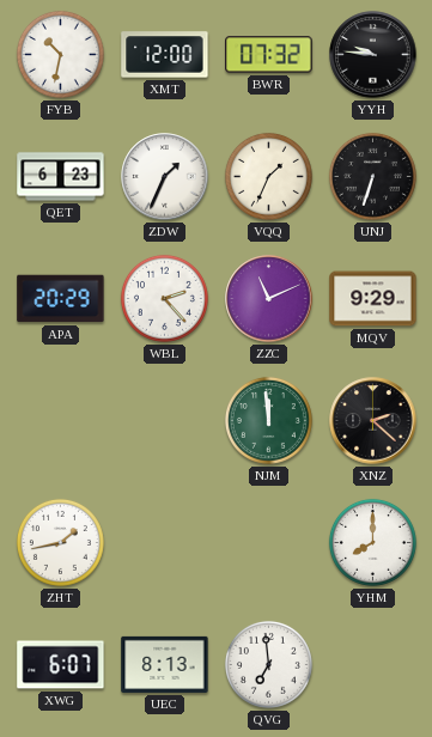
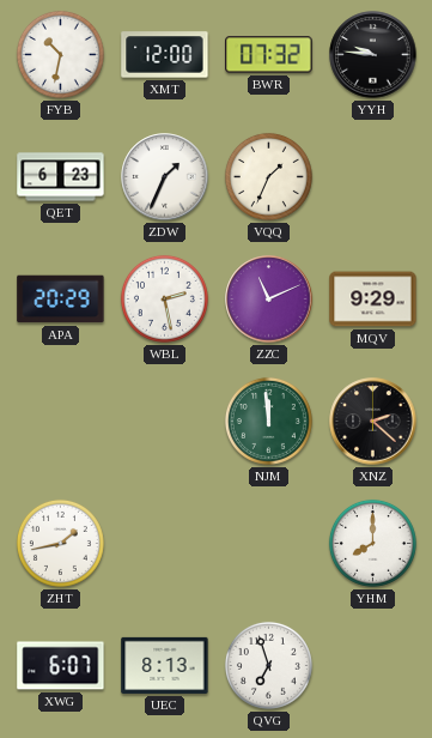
UNJ: 6:33 -> none
WBL: 2:23 -> 2:28
QVG: 6:59 -> 6:57
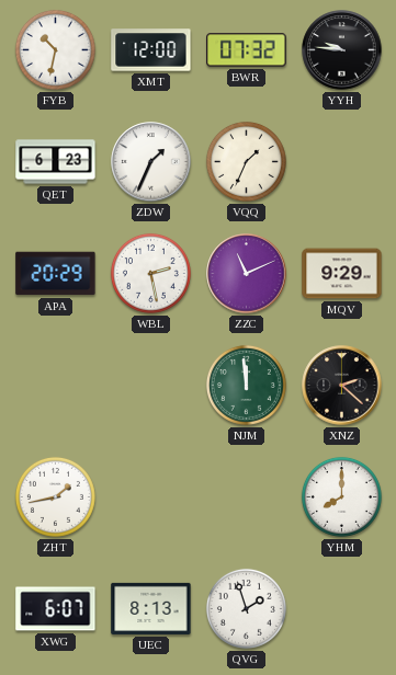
QVG: 6:57 -> 1:57
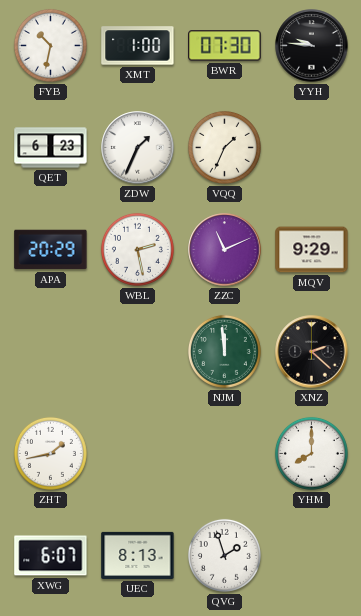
XMT: 12:00 -> 1:00
BWR: 07:32 -> 07:30
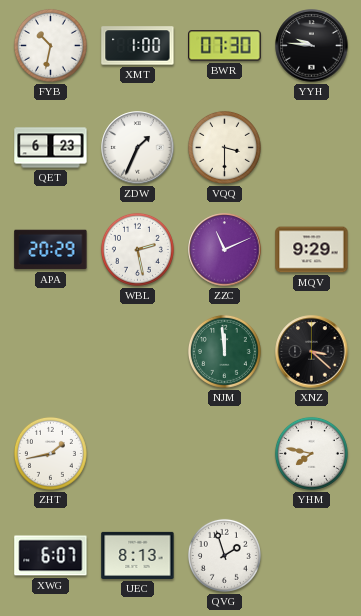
VQQ: 1:34 -> 3:30
XNZ: 2:22 -> 3:22
YHM: 8:00 -> 7:47
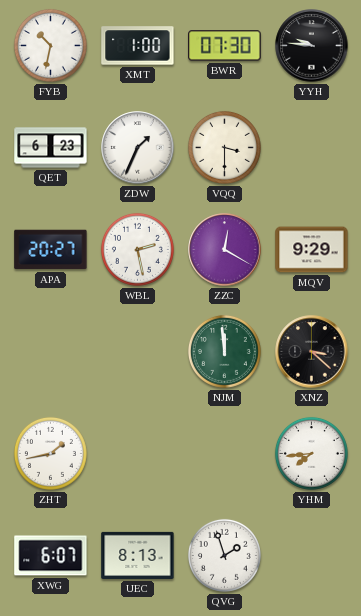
APA: 20:29 -> 20:27
ZZC: 11:11 -> 12:20
YHM: 7:47 -> 7:44
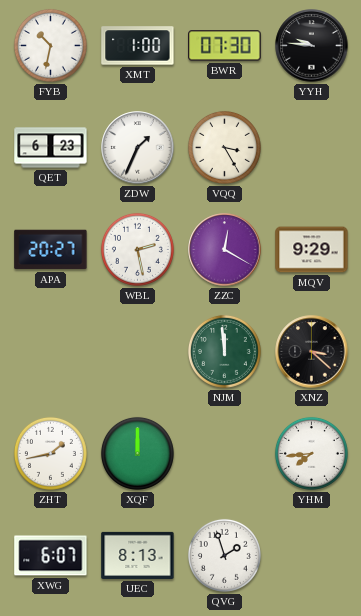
VQQ: 3:30 -> 3:25
XQF: none -> 12:00
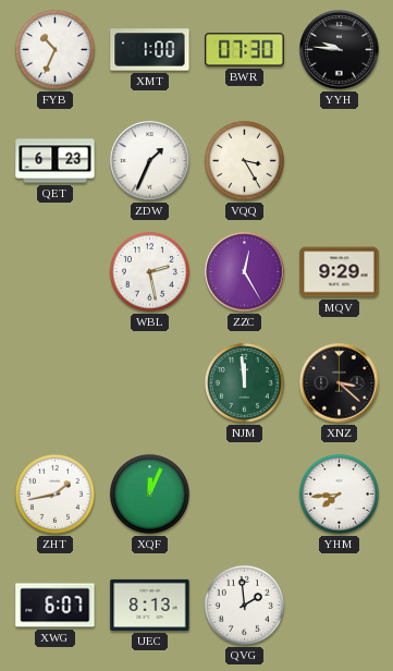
FYB: 10:32 -> 10:34
APA: 20:27 -> none
ZZC: 12:20 -> 12:25
XQF: 12:00 -> 12:04
QVG: 1:57 -> 1:59
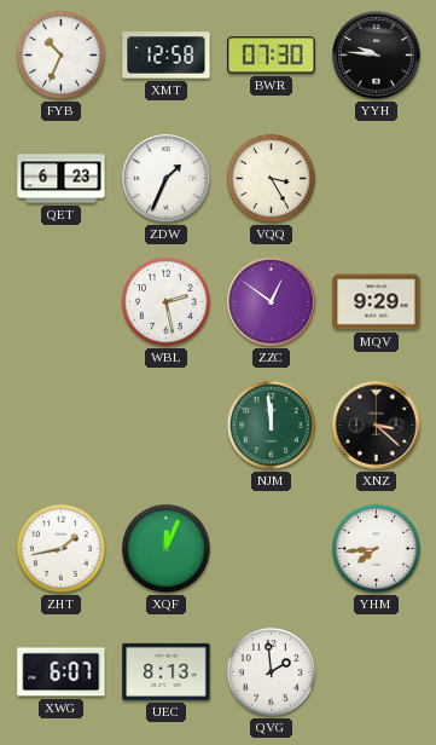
XMT: 1:00 -> 12:58
ZZC: 12:25 -> 12:51
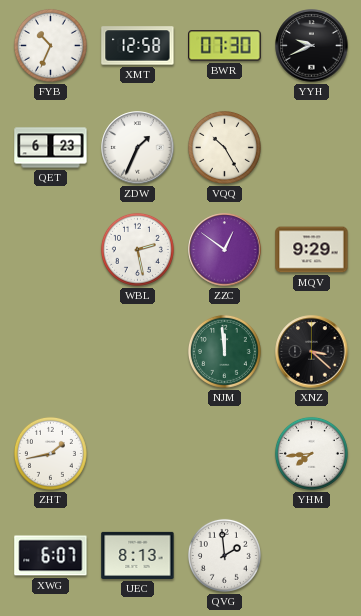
YYH: 9:46 -> 9:41
VQQ: 3:25 -> 10:25
XQF: 12:04 -> none
